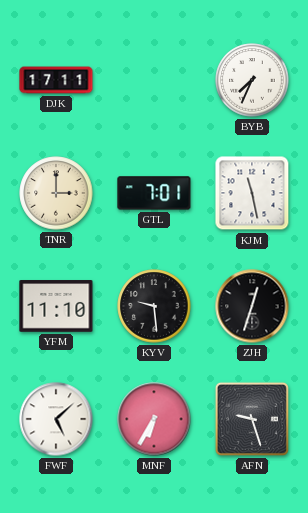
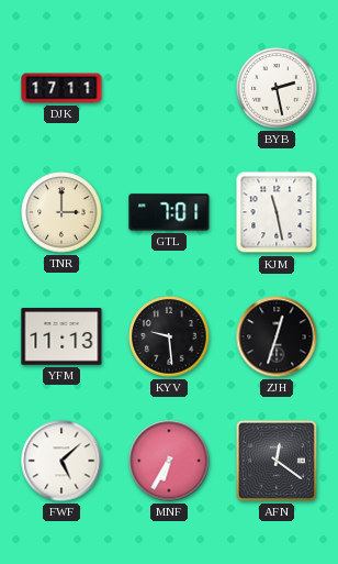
BYB: 7:34 -> 2:28
YFM: 11:10 -> 11:13
AFN: 9:27 -> 12:21
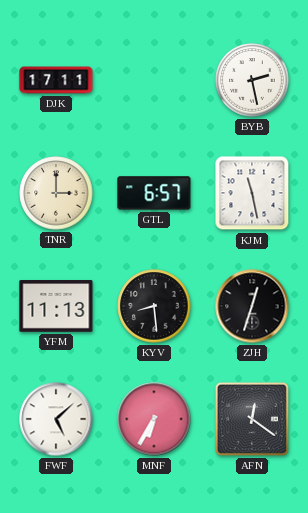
GTL: 7:01 -> 6:57
KYV: 9:29 -> 8:29
